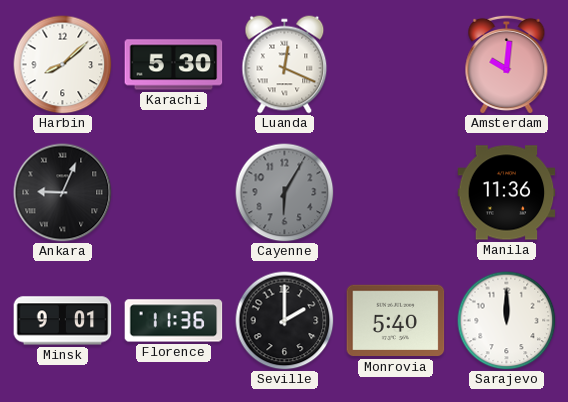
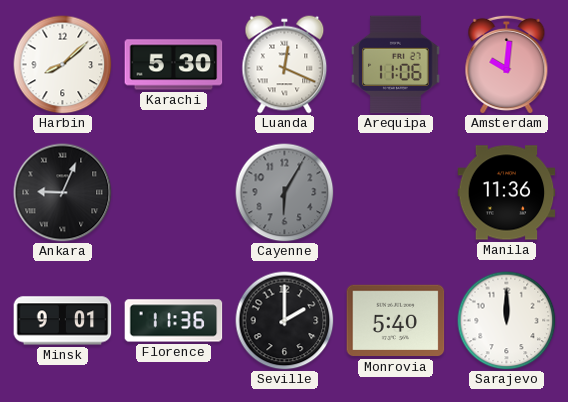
Arequipa: none -> 11:06
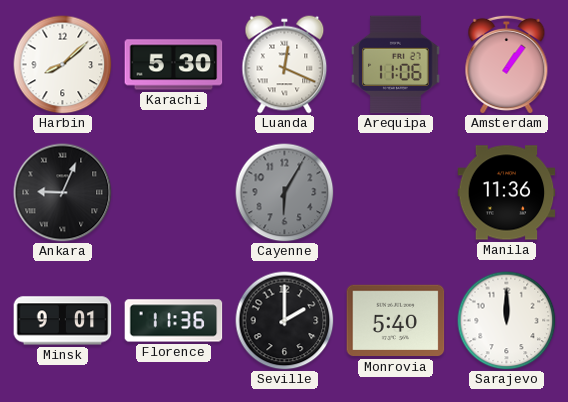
Amsterdam: 10:01 -> 1:06
